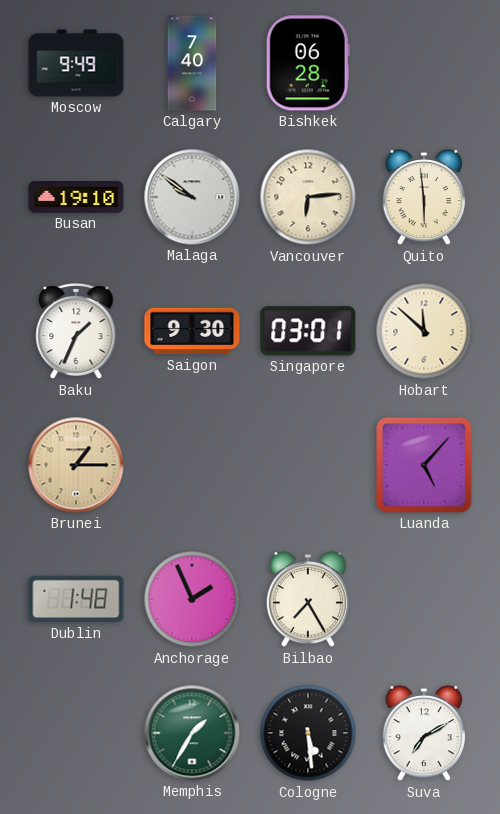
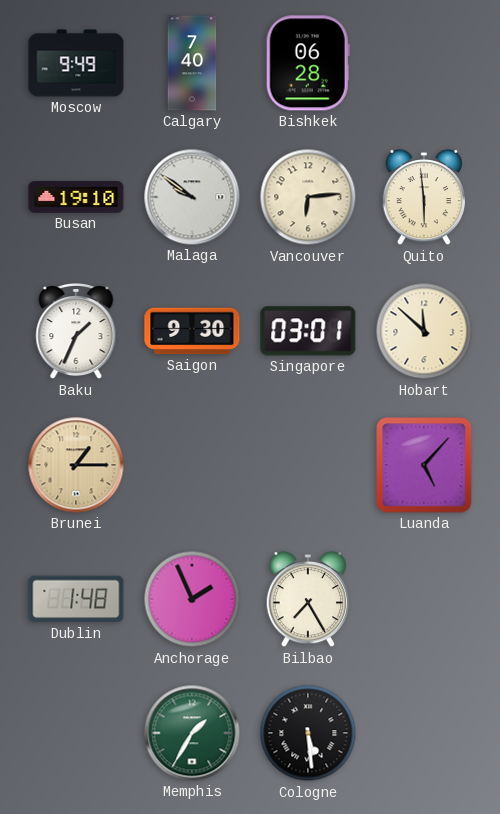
Suva: 7:10 -> none
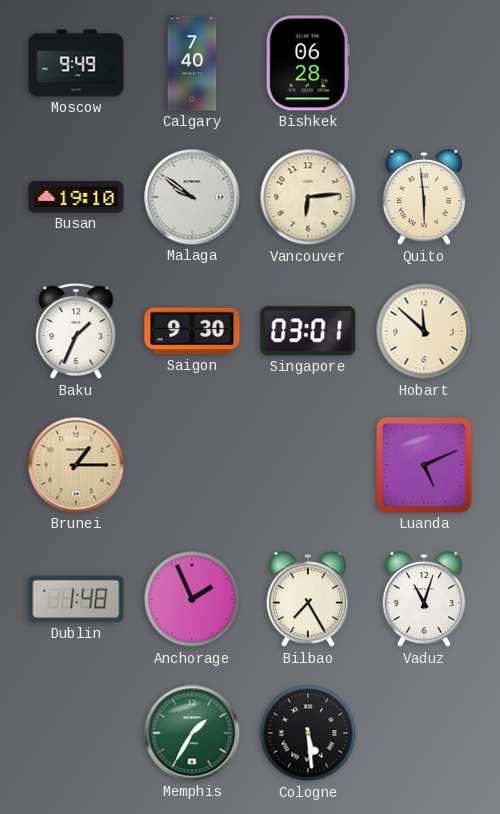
Luanda: 5:07 -> 5:11
Vaduz: none -> 11:03
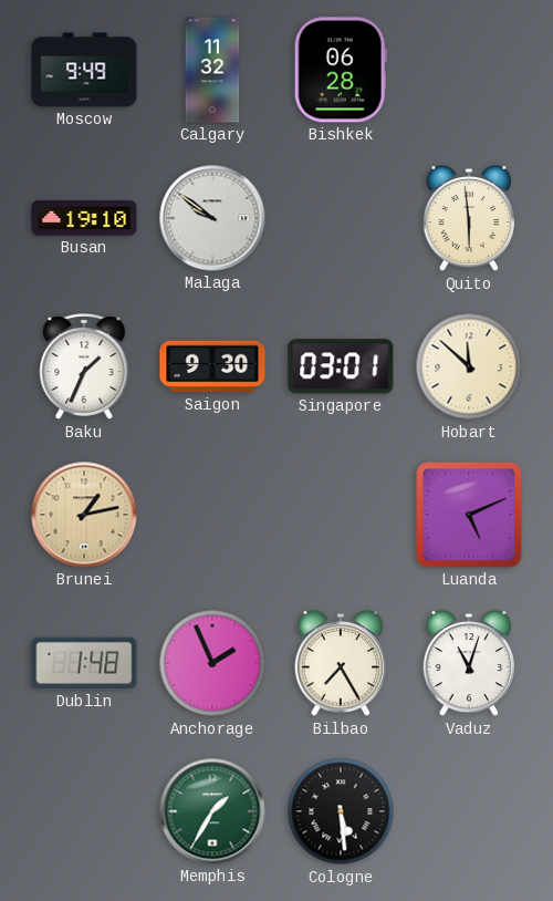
Calgary: 7:40 -> 11:32
Vancouver: 6:14 -> none
Brunei: 1:15 -> 1:13
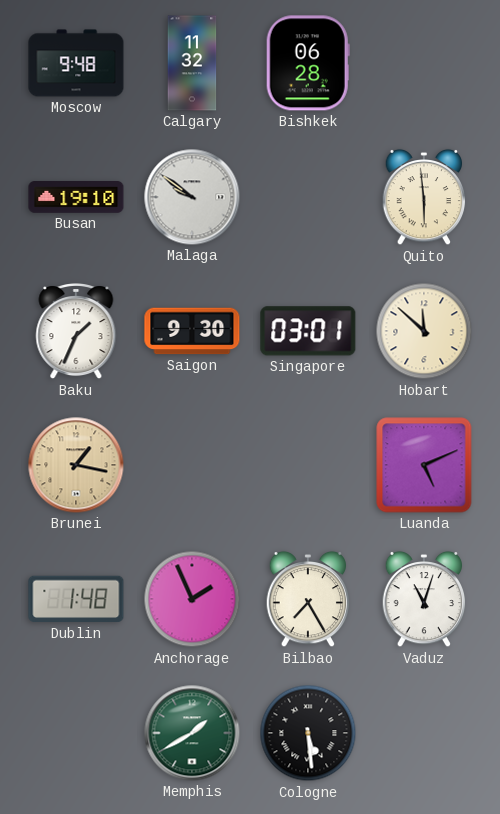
Moscow: 9:49 -> 9:48
Brunei: 1:13 -> 1:17
Memphis: 1:35 -> 1:40
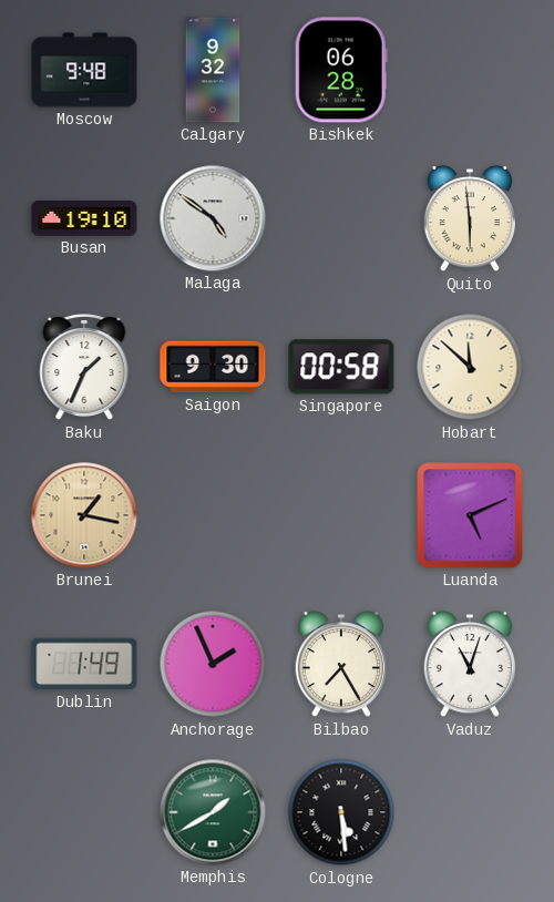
Calgary: 11:32 -> 9:32
Malaga: 9:51 -> 4:51
Singapore: 03:01 -> 00:58
Dublin: 1:48 -> 1:49
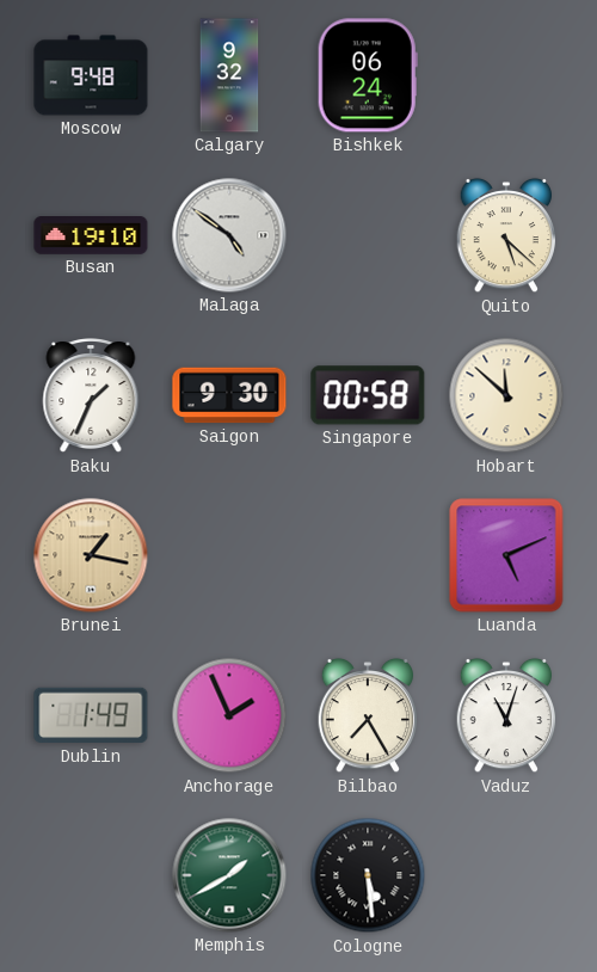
Bishkek: 06:28 -> 06:24
Quito: 5:59 -> 5:22
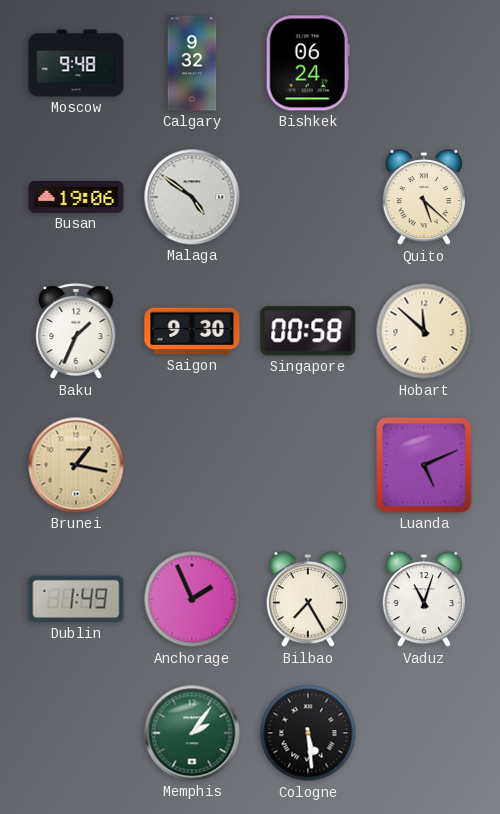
Busan: 19:10 -> 19:06
Memphis: 1:40 -> 2:06
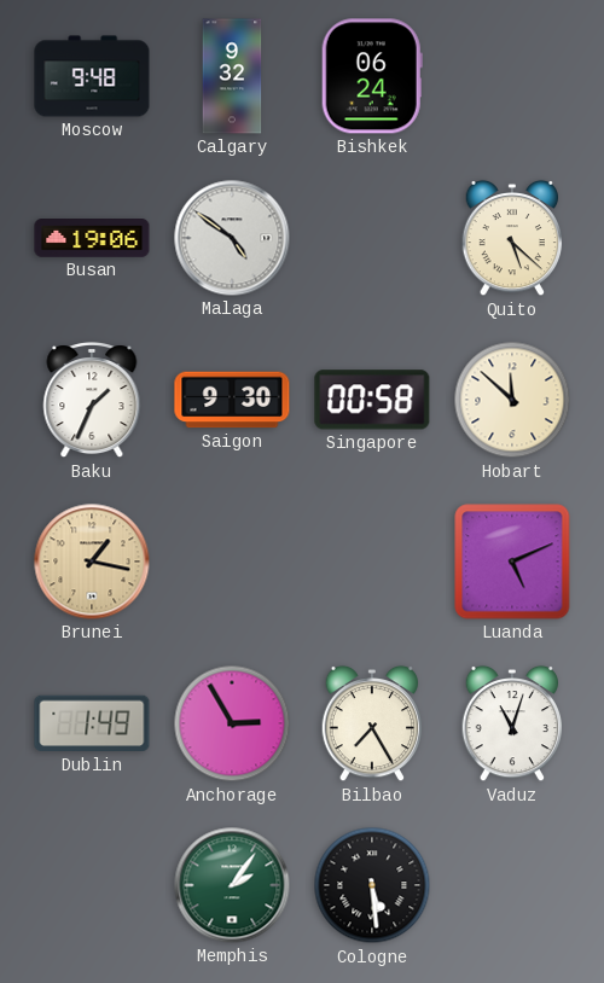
Anchorage: 1:56 -> 2:55
